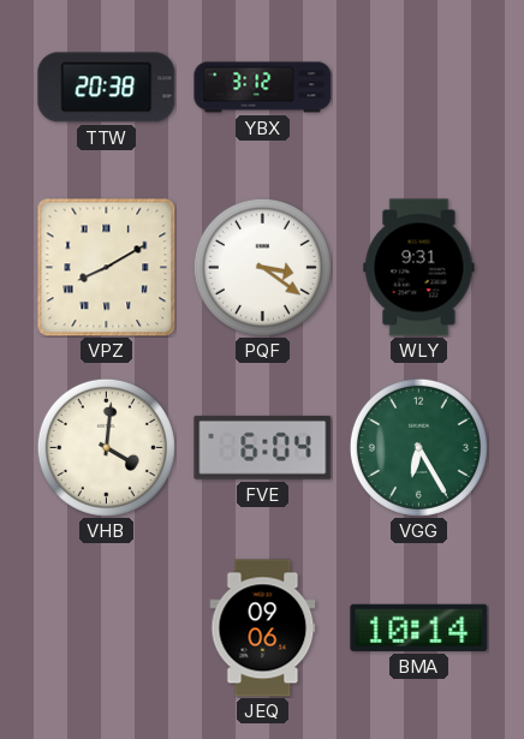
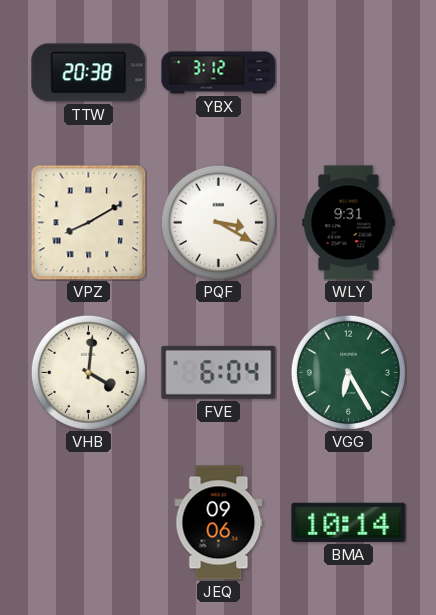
PQF: 3:21 -> 3:20
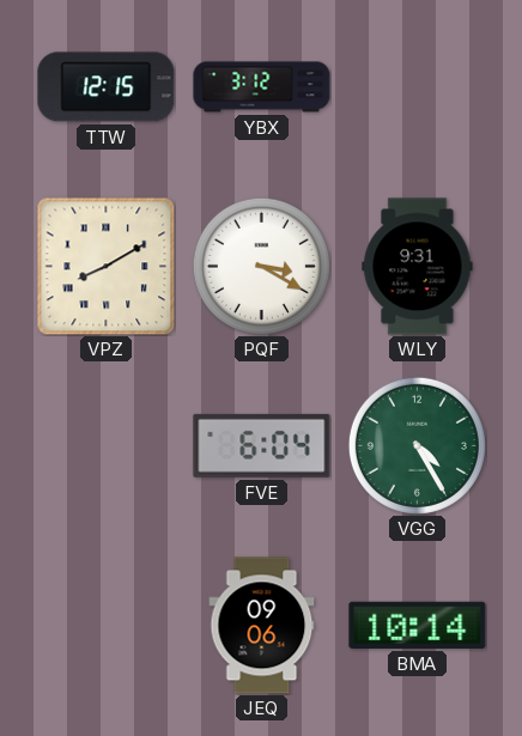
TTW: 20:38 -> 12:15
VHB: 4:01 -> none
VGG: 6:25 -> 4:25
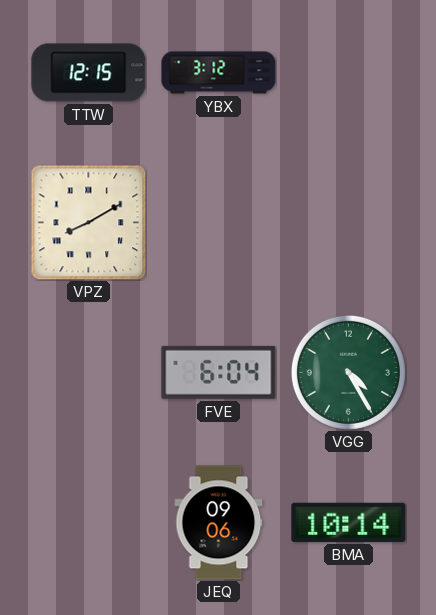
PQF: 3:20 -> none
WLY: 9:31 -> none
